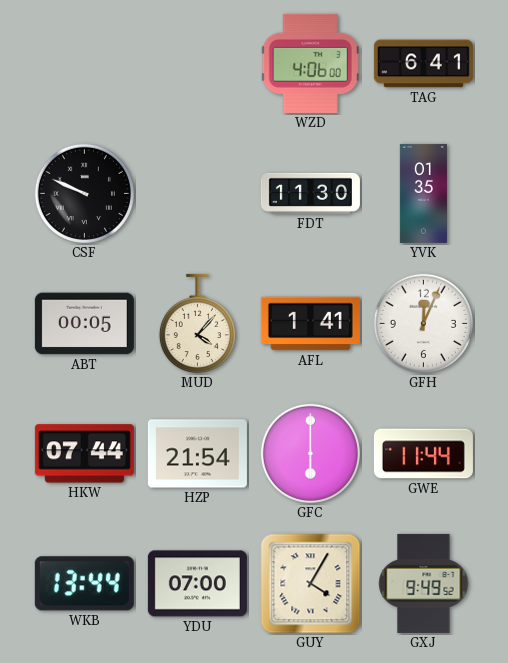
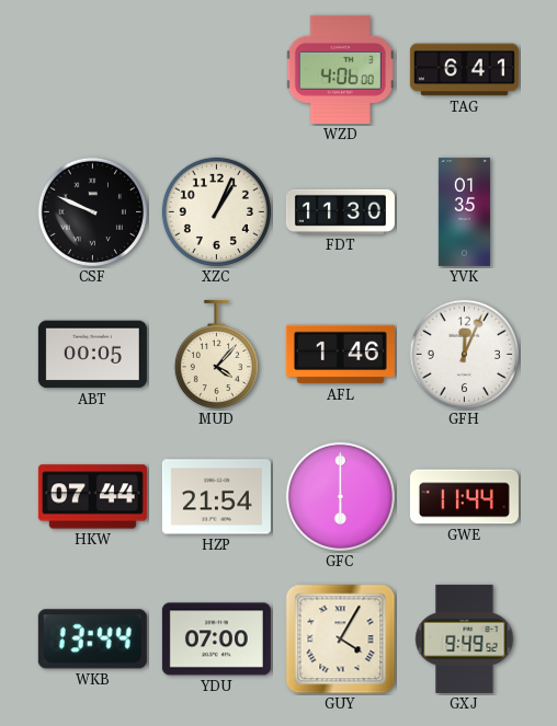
XZC: none -> 1:04
AFL: 1:41 -> 1:46
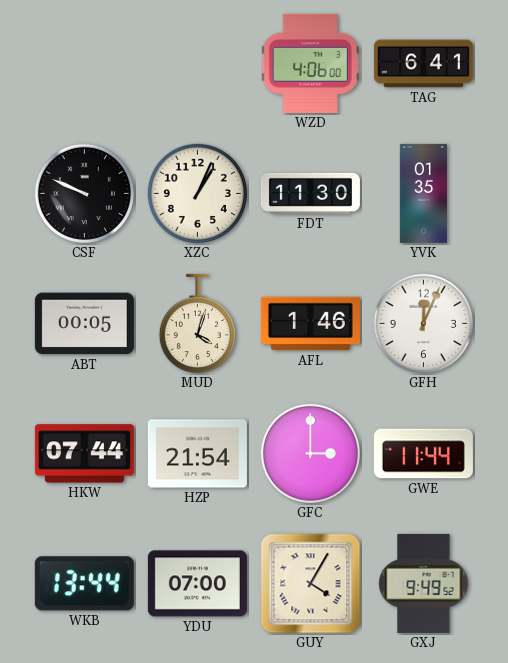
MUD: 4:07 -> 4:03
GFC: 6:00 -> 3:00
